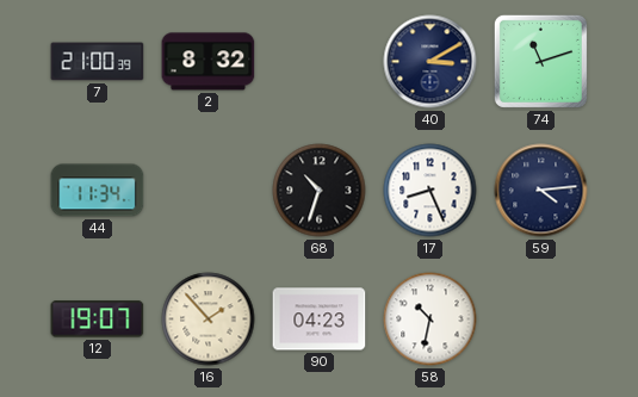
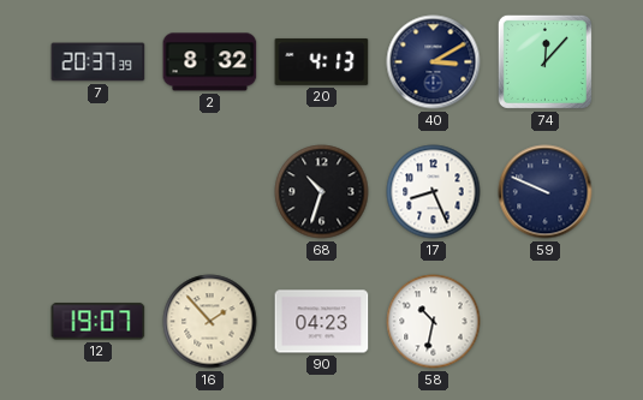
7: 21:00 -> 20:37
20: none -> 4:13
74: 11:12 -> 12:07
44: 11:34 -> none
59: 4:14 -> 9:49
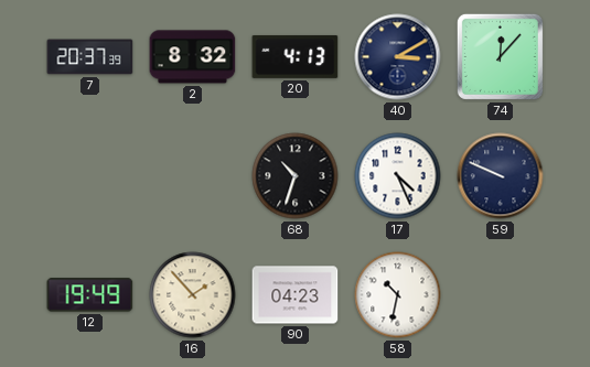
17: 8:26 -> 4:26
12: 19:07 -> 19:49
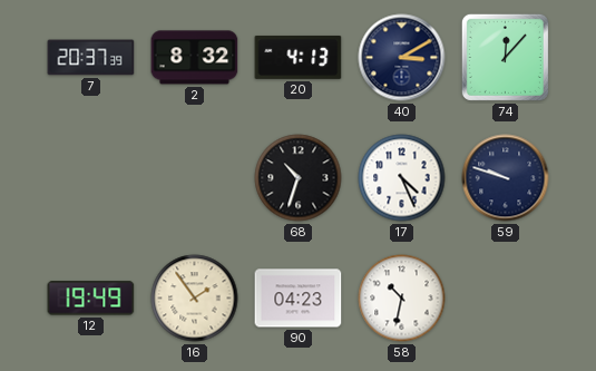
59: 9:49 -> 9:48
16: 1:53 -> 1:54
